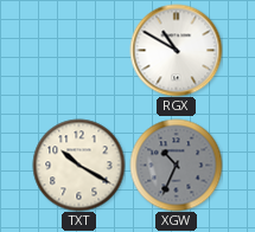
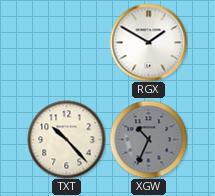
RGX: 10:50 -> 1:50
TXT: 10:20 -> 10:23
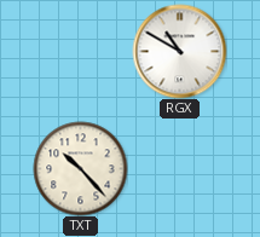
RGX: 1:50 -> 10:50
XGW: 10:34 -> none
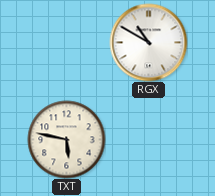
TXT: 10:23 -> 5:47
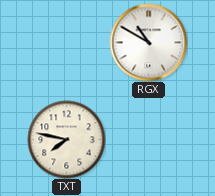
TXT: 5:47 -> 7:47
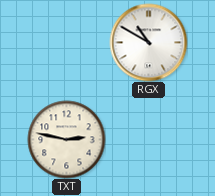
TXT: 7:47 -> 2:47
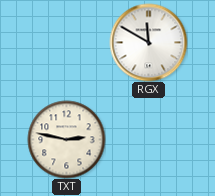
RGX: 10:50 -> 11:50
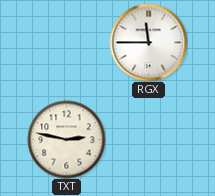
RGX: 11:50 -> 11:45
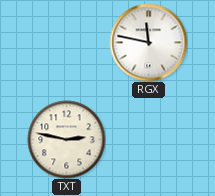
RGX: 11:45 -> 11:47
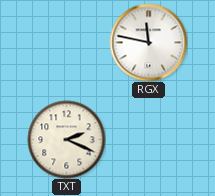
TXT: 2:47 -> 2:19
